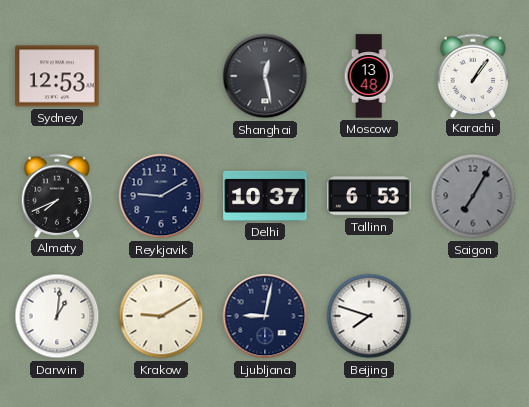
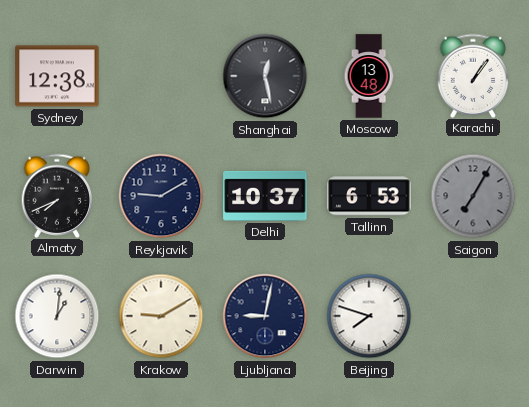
Sydney: 12:53 -> 12:38
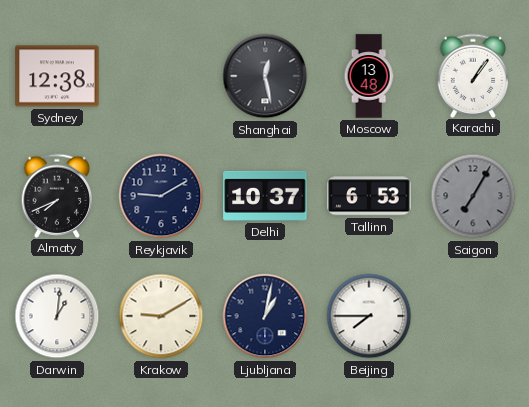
Ljubljana: 9:02 -> 1:02
Beijing: 7:48 -> 7:45
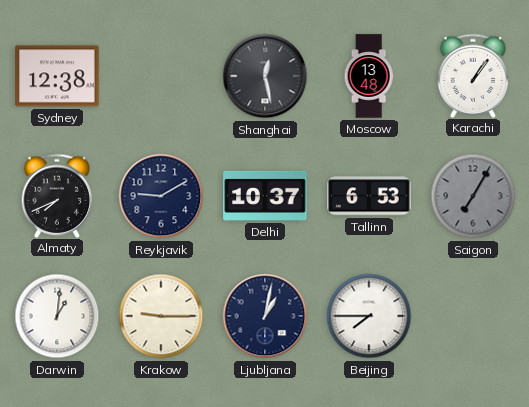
Krakow: 9:10 -> 9:15
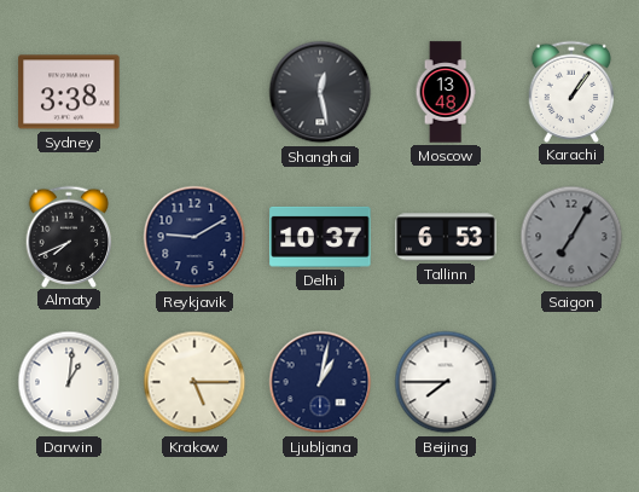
Sydney: 12:38 -> 3:38
Krakow: 9:15 -> 5:15
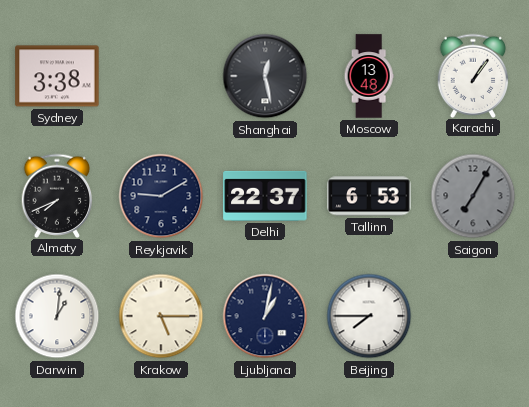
Delhi: 10:37 -> 22:37
